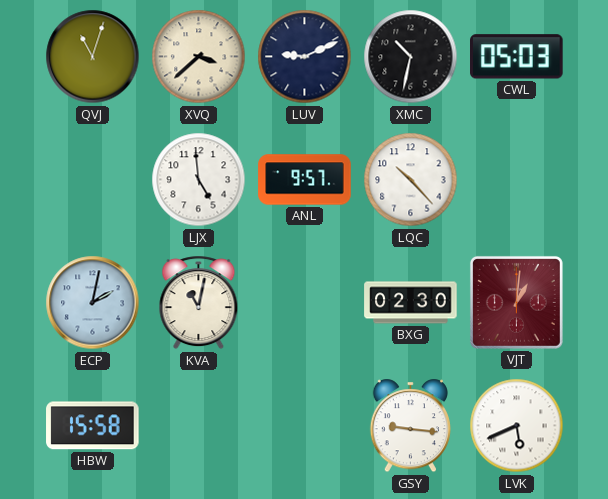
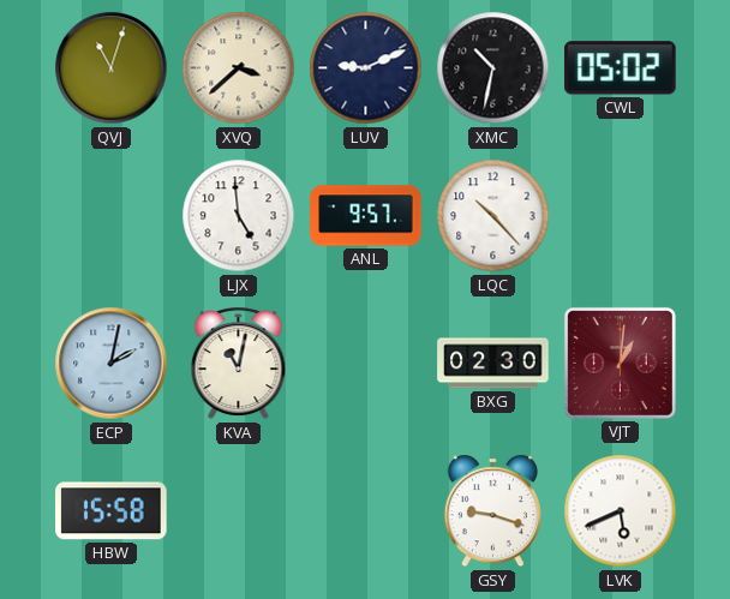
CWL: 05:03 -> 05:02
GSY: 9:16 -> 9:18
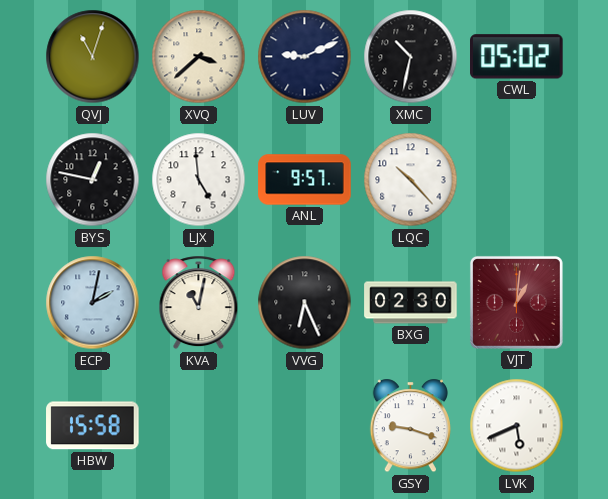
BYS: none -> 12:47
VVG: none -> 6:26
